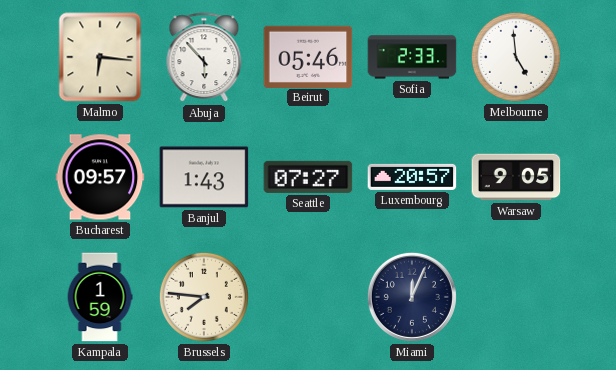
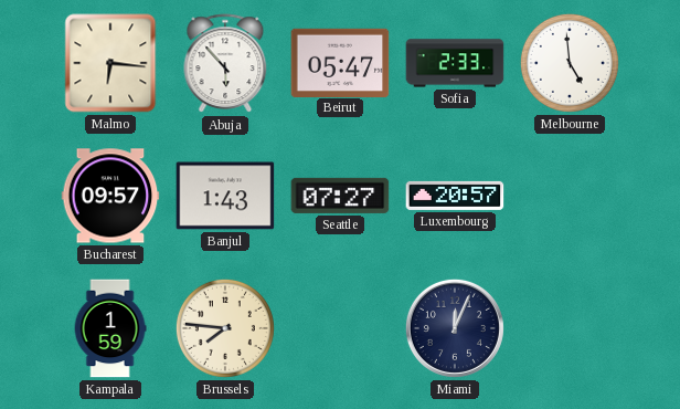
Beirut: 05:46 -> 05:47
Warsaw: 9:05 -> none
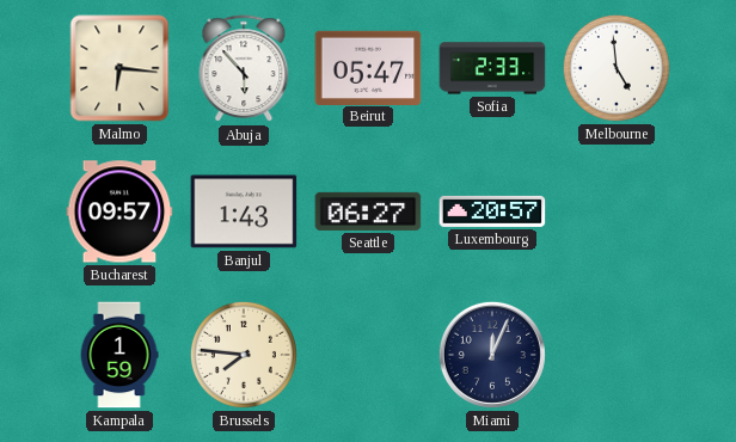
Seattle: 07:27 -> 06:27
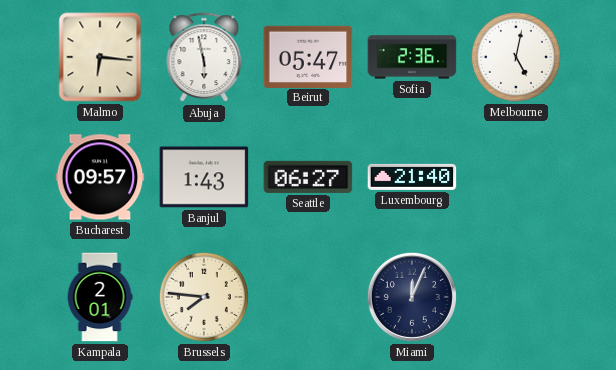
Abuja: 5:53 -> 5:58
Sofia: 2:33 -> 2:36
Melbourne: 4:59 -> 5:02
Luxembourg: 20:57 -> 21:40
Kampala: 1:59 -> 2:01
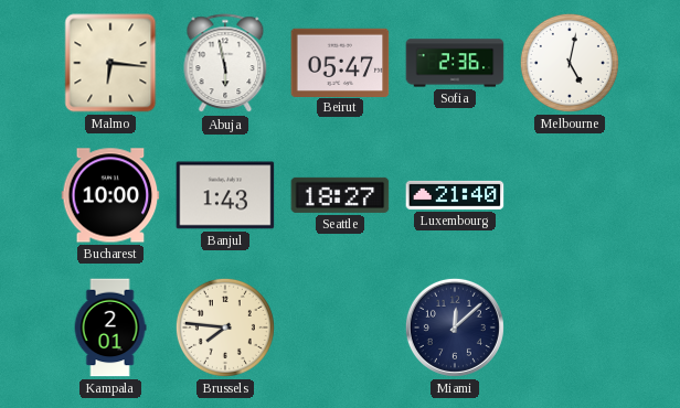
Bucharest: 09:57 -> 10:00
Seattle: 06:27 -> 18:27
Miami: 12:04 -> 12:08
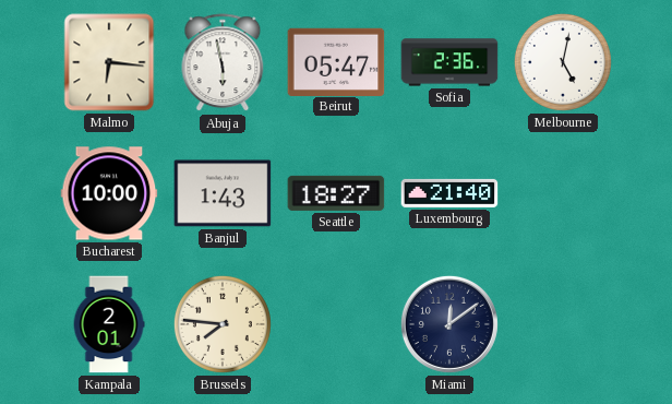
Miami: 12:08 -> 12:09
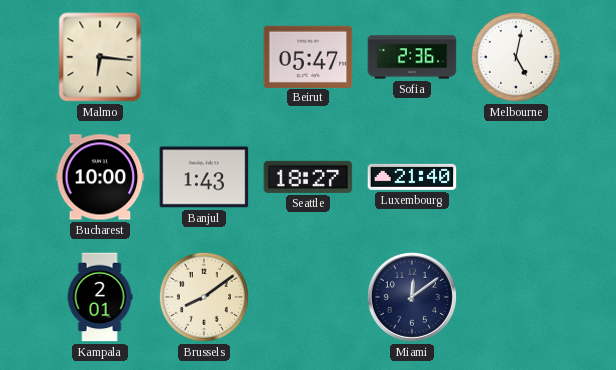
Abuja: 5:58 -> none
Brussels: 7:46 -> 8:09
